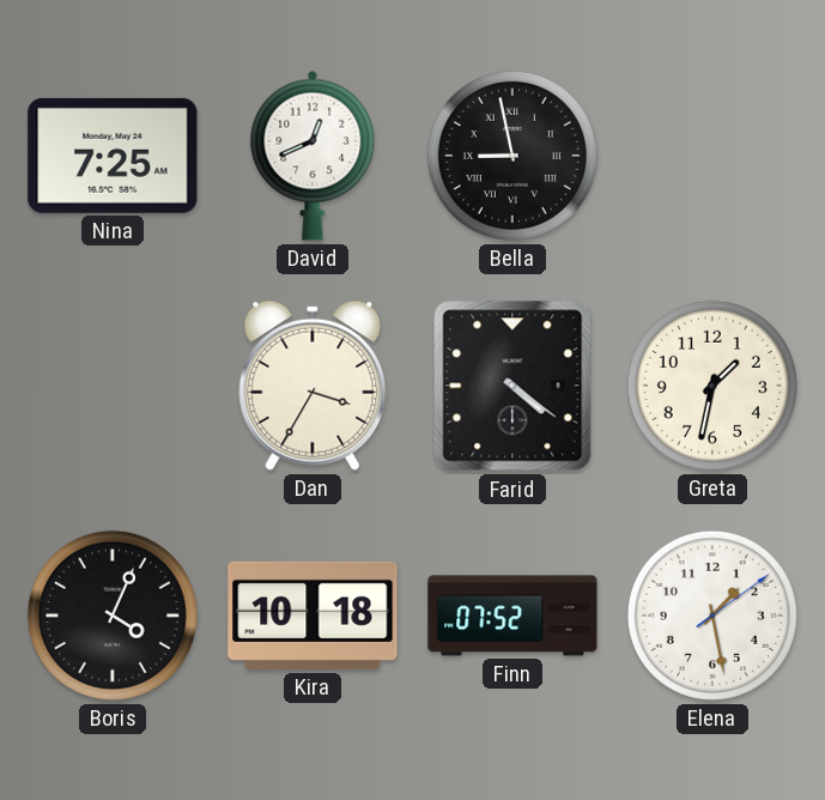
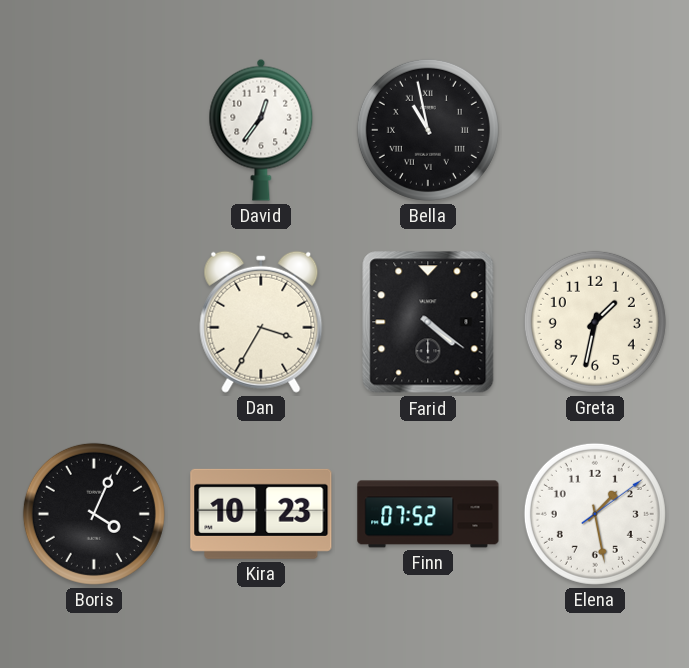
Nina: 7:25 -> none
David: 12:41 -> 12:36
Bella: 8:58 -> 10:58
Kira: 10:18 -> 10:23
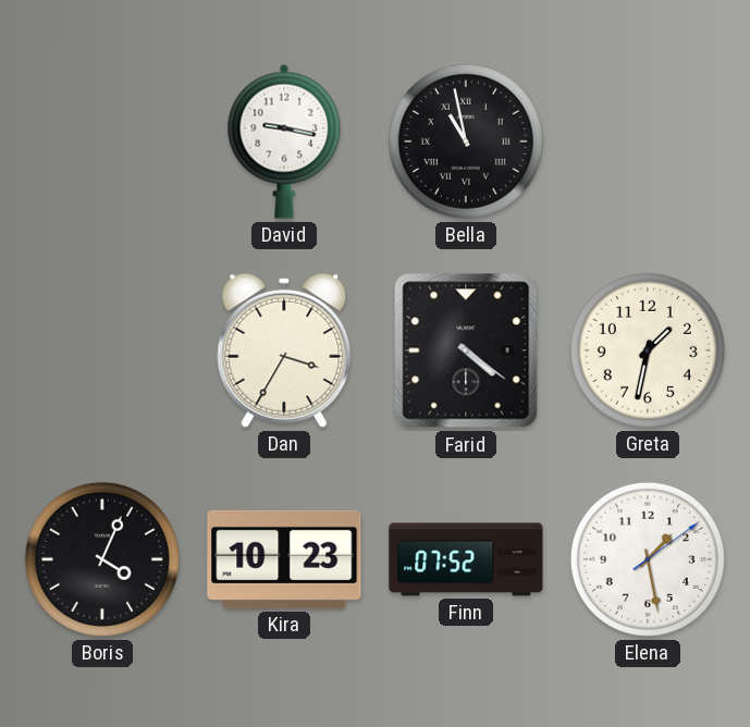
David: 12:36 -> 9:17
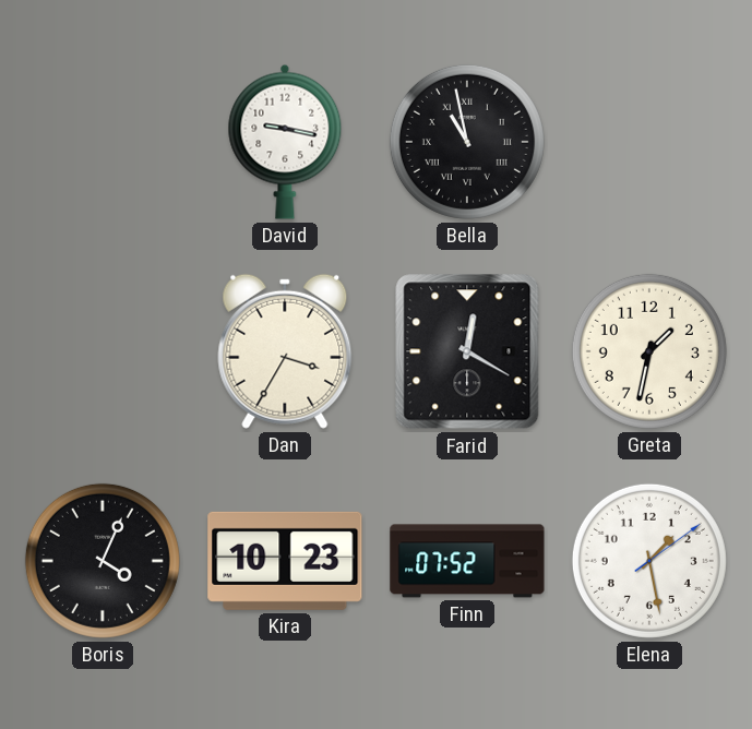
Farid: 4:21 -> 12:20
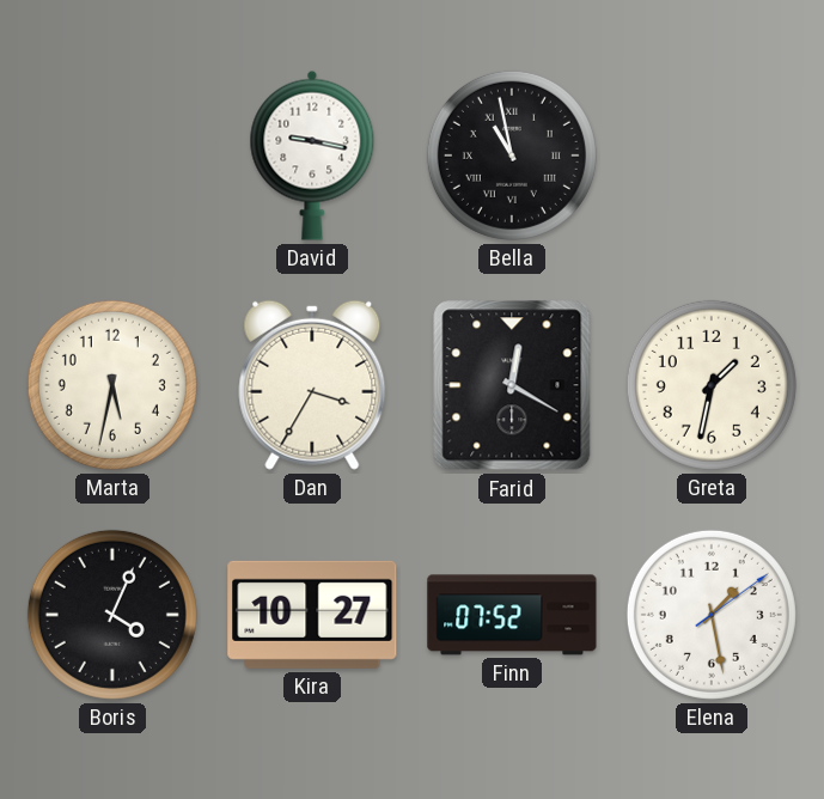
Marta: none -> 5:32
Kira: 10:23 -> 10:27
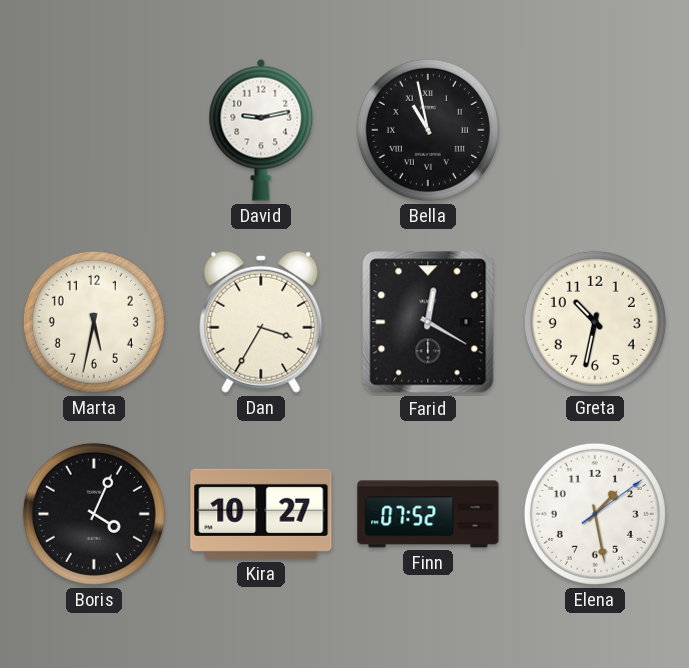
David: 9:17 -> 9:13
Greta: 1:32 -> 10:32
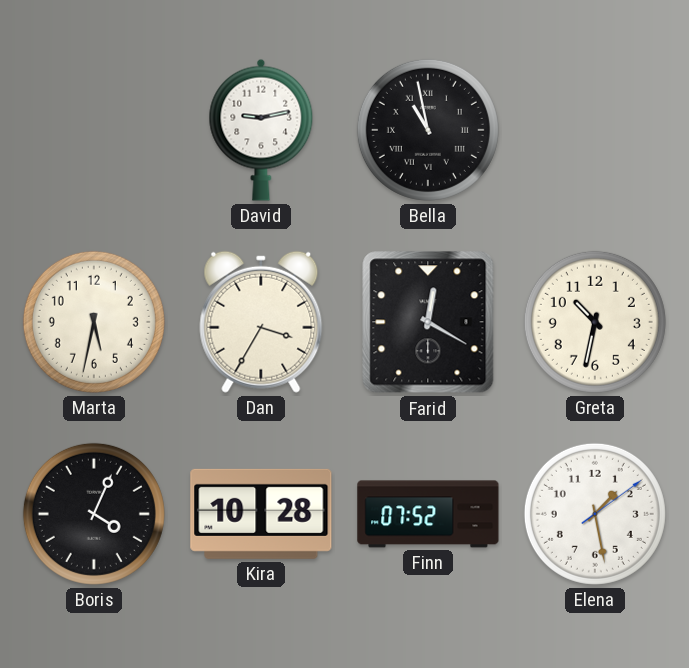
Kira: 10:27 -> 10:28
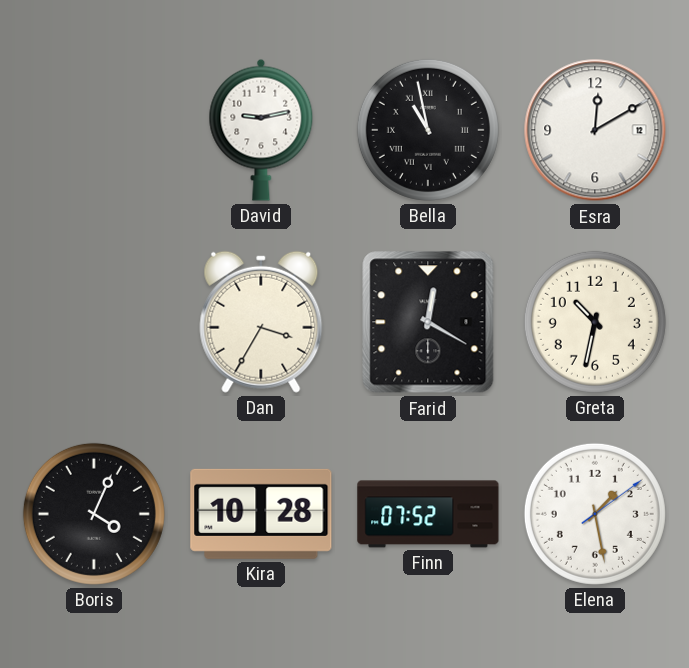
Esra: none -> 12:10
Marta: 5:32 -> none
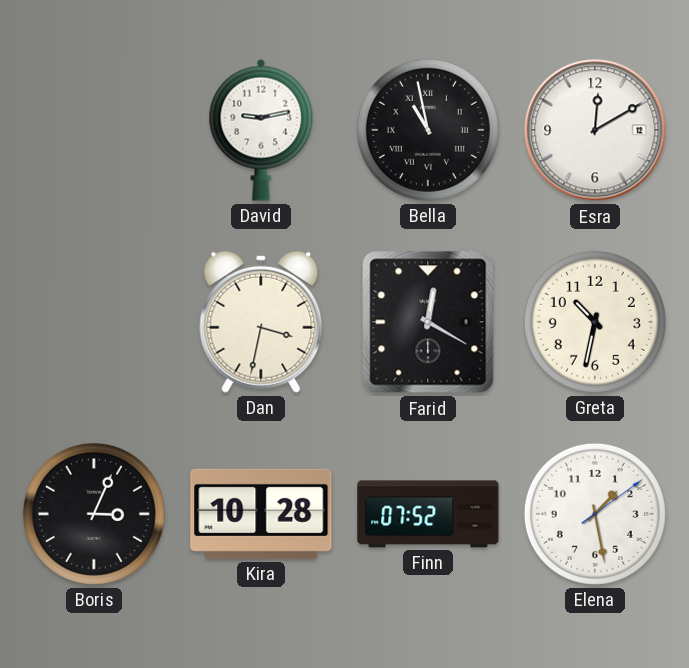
Dan: 3:35 -> 3:32
Boris: 4:04 -> 3:04
